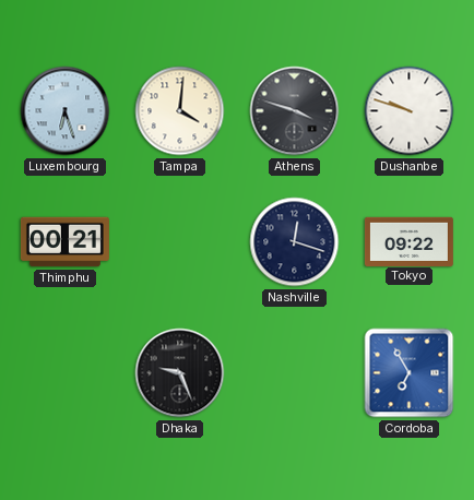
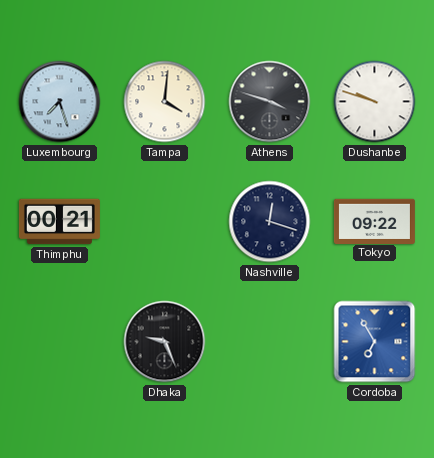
Luxembourg: 6:27 -> 7:27
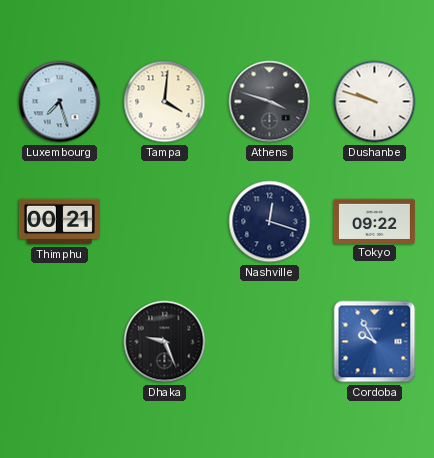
Cordoba: 6:55 -> 9:55
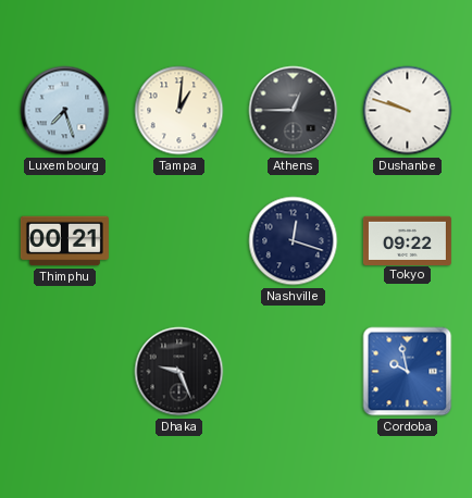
Tampa: 4:01 -> 1:01
Athens: 3:48 -> 12:45
Cordoba: 9:55 -> 9:58
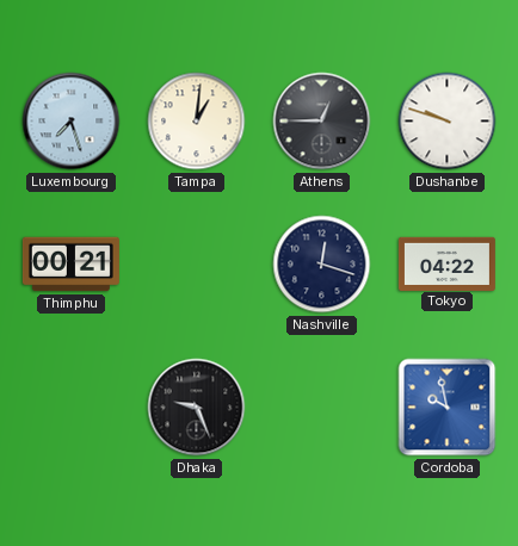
Tokyo: 09:22 -> 04:22
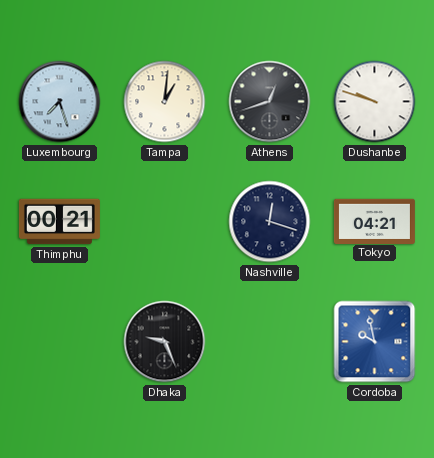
Athens: 12:45 -> 12:42
Tokyo: 04:22 -> 04:21
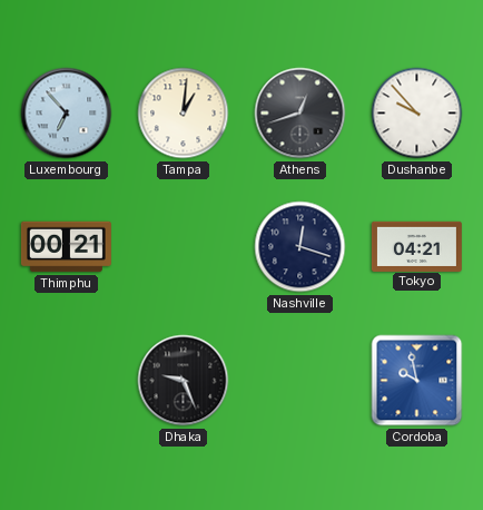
Luxembourg: 7:27 -> 6:53
Dushanbe: 9:48 -> 9:53
